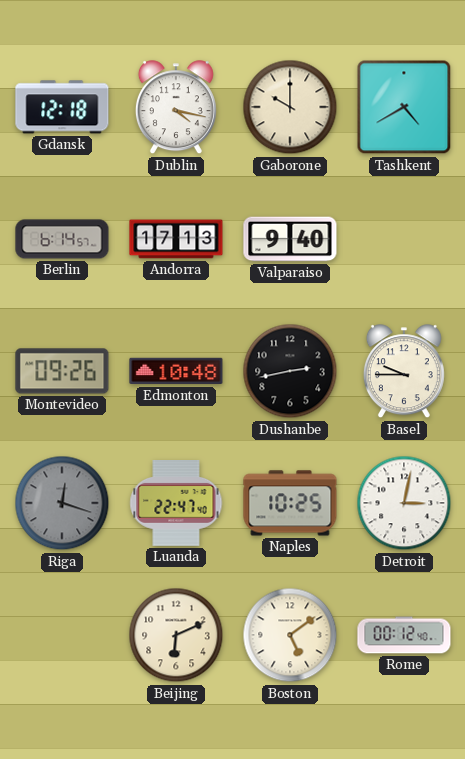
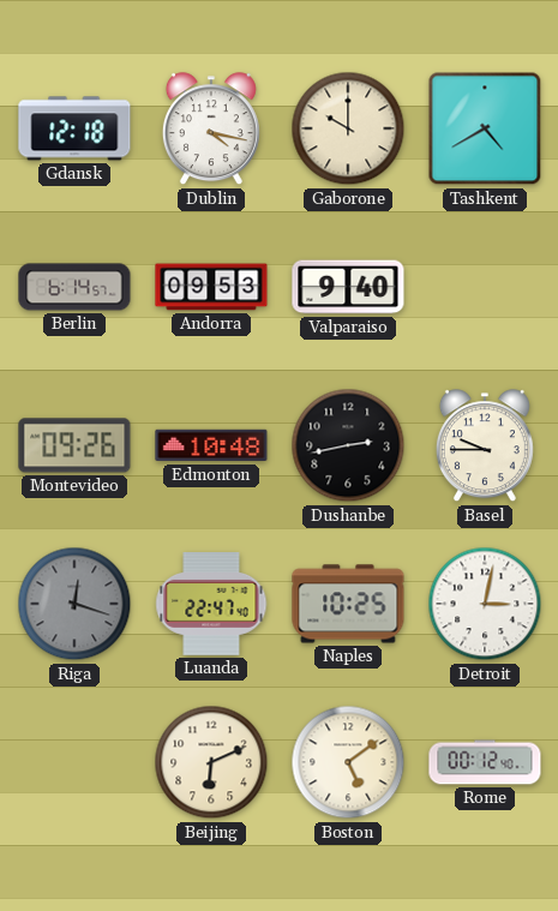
Andorra: 17:13 -> 09:53
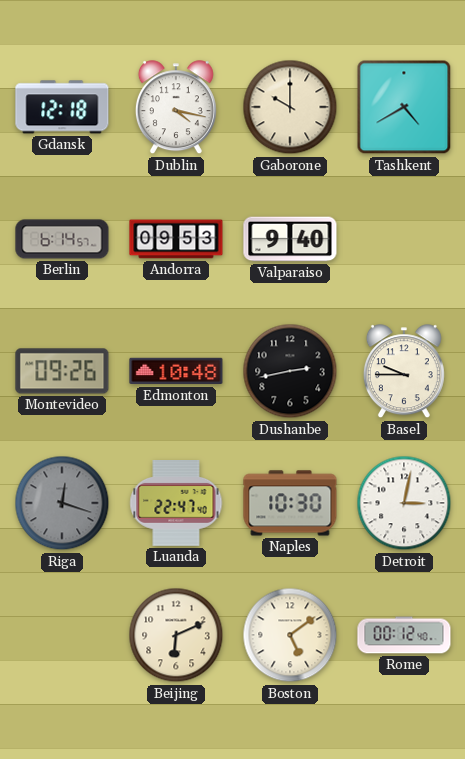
Naples: 10:25 -> 10:30
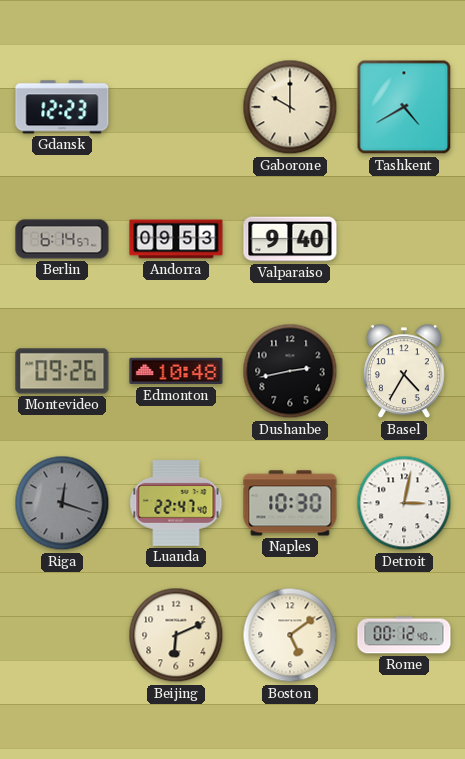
Gdansk: 12:18 -> 12:23
Dublin: 4:17 -> none
Basel: 9:45 -> 4:35
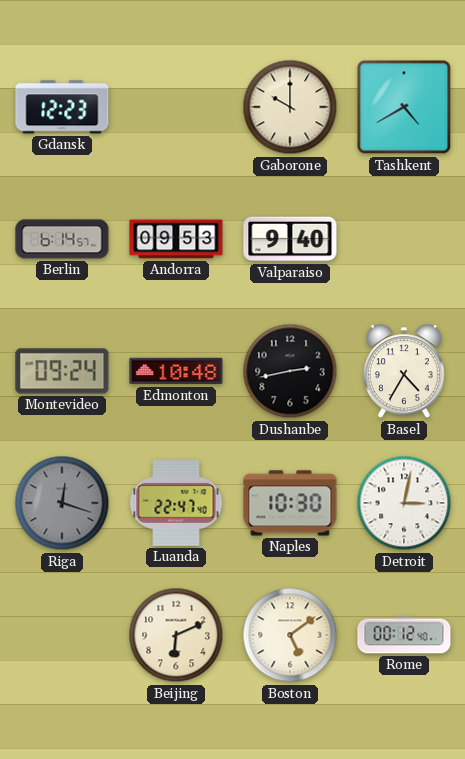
Montevideo: 09:26 -> 09:24
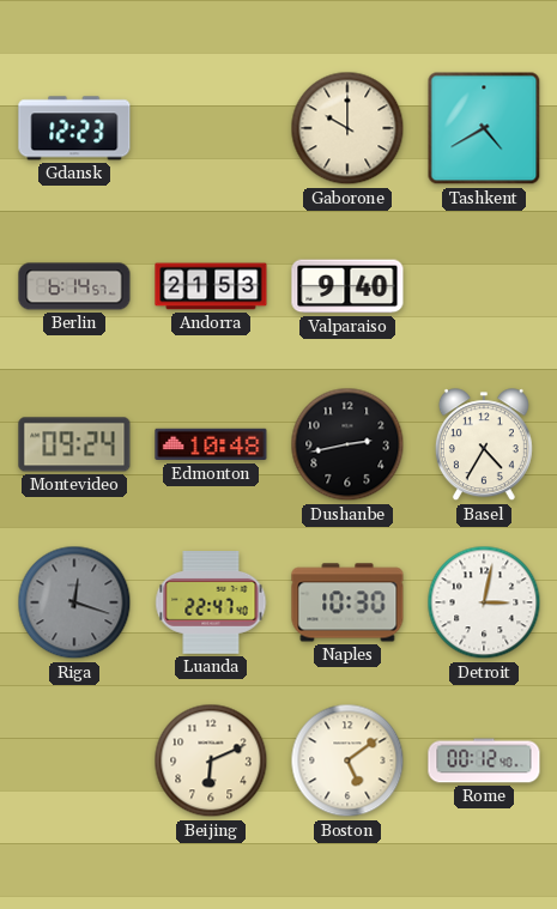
Andorra: 09:53 -> 21:53
